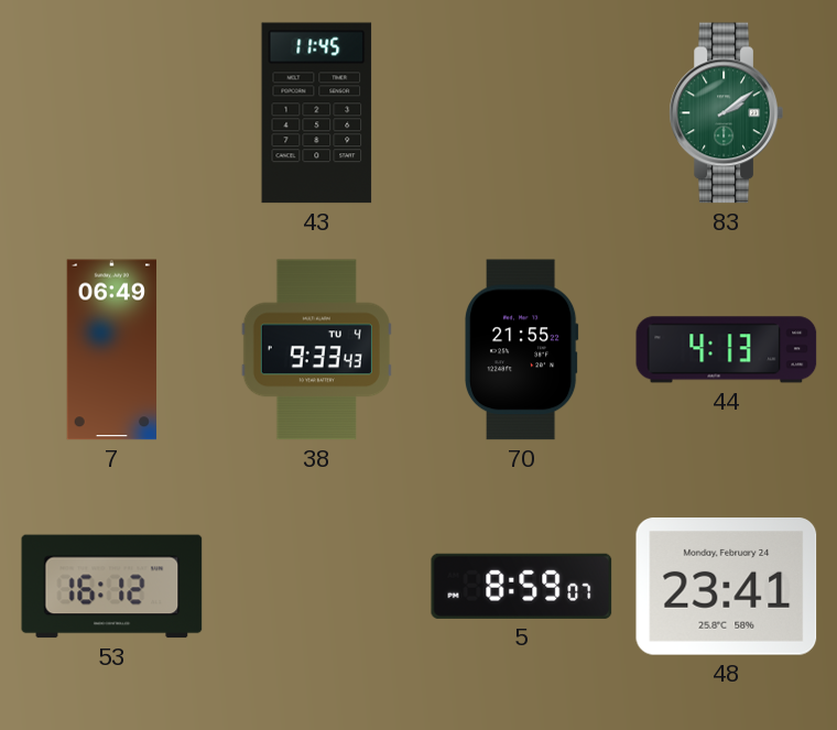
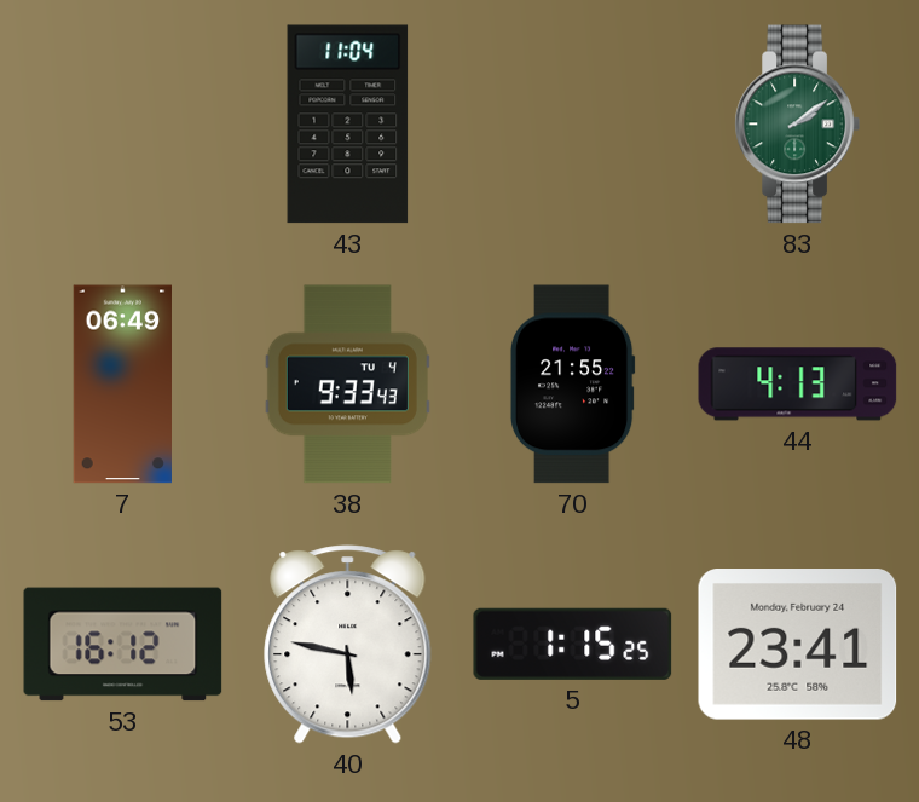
43: 11:45 -> 11:04
40: none -> 5:47
5: 8:59 -> 1:15
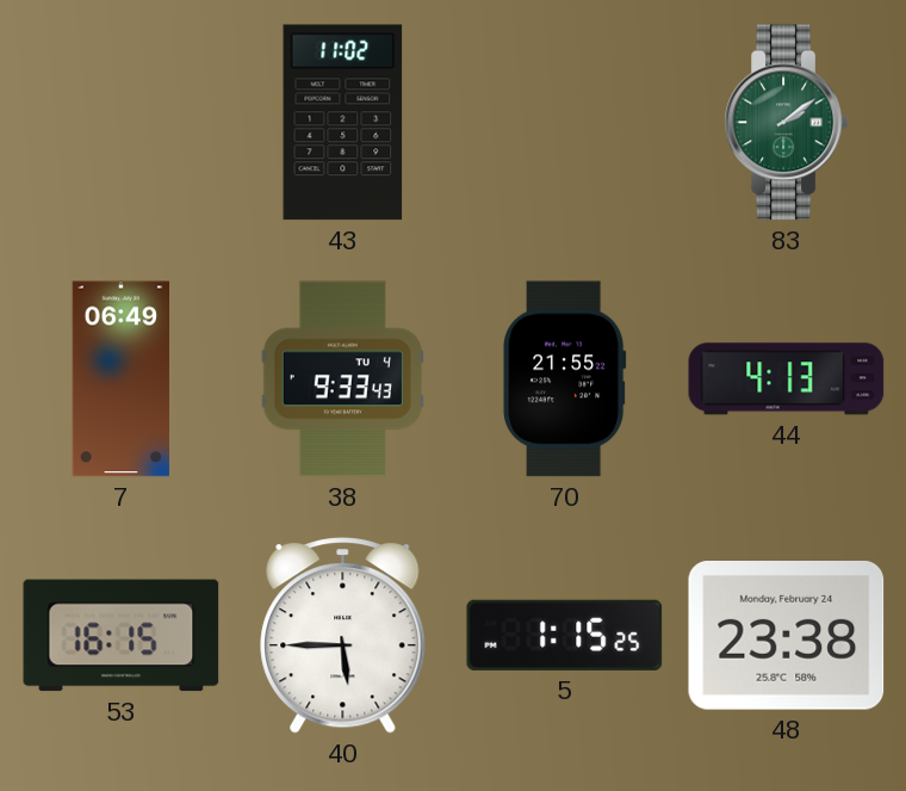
43: 11:04 -> 11:02
53: 16:12 -> 16:15
40: 5:47 -> 5:45
48: 23:41 -> 23:38
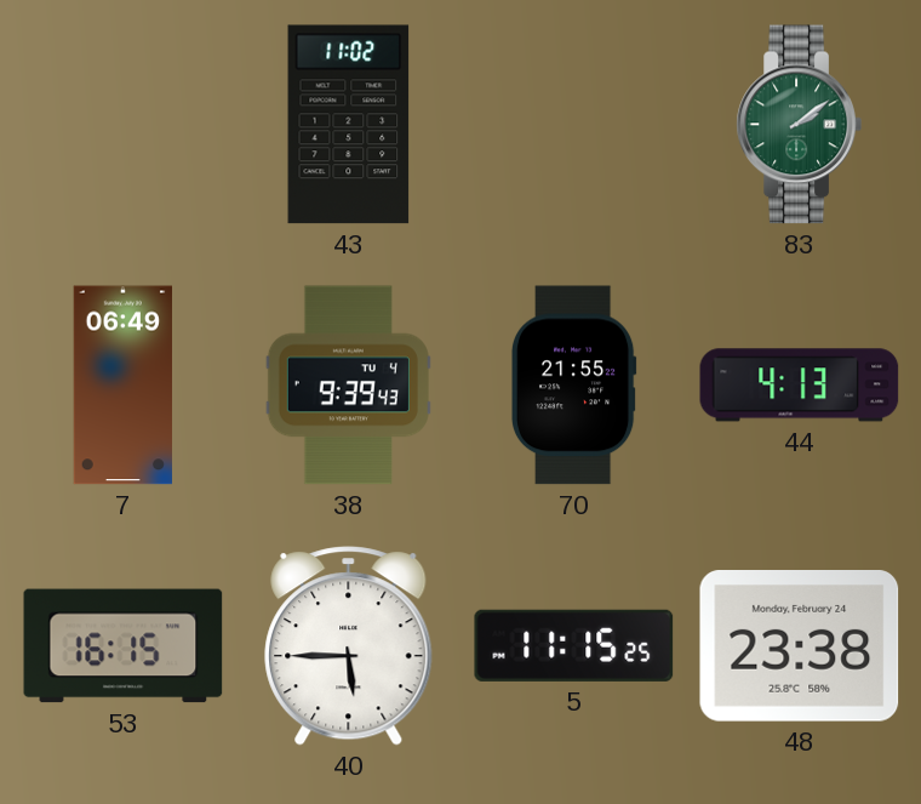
38: 9:33 -> 9:39
5: 1:15 -> 11:15
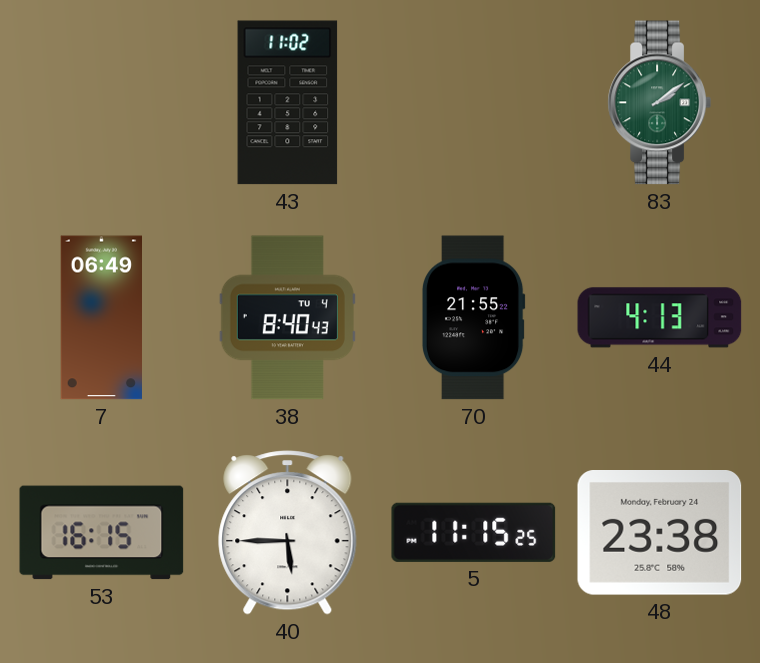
38: 9:39 -> 8:40
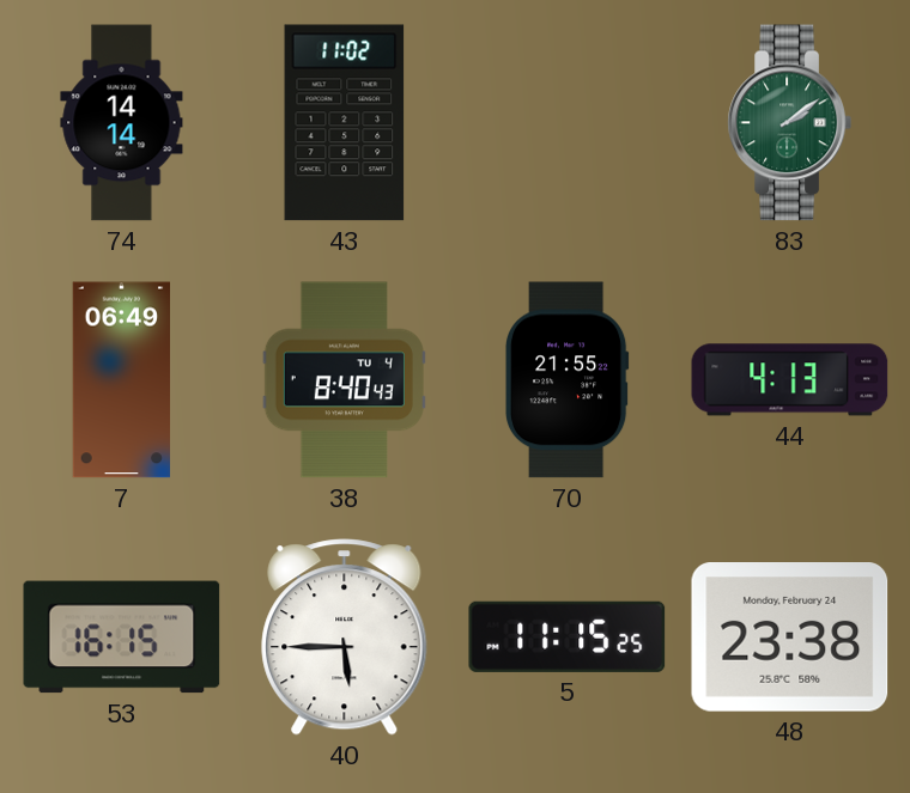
74: none -> 14:14
